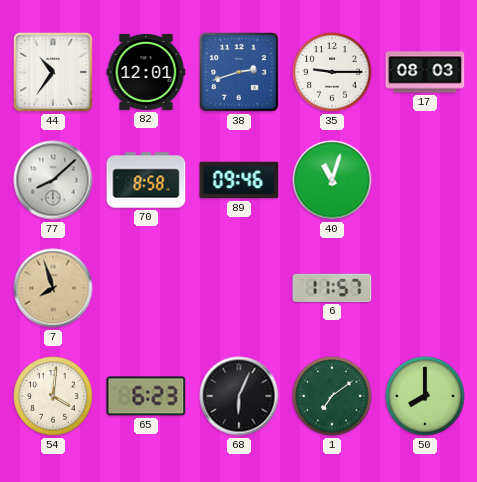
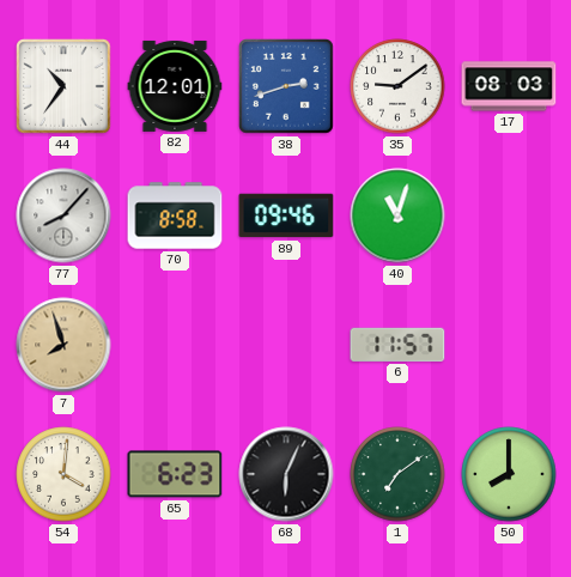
35: 9:15 -> 9:09
77: 8:08 -> 8:07
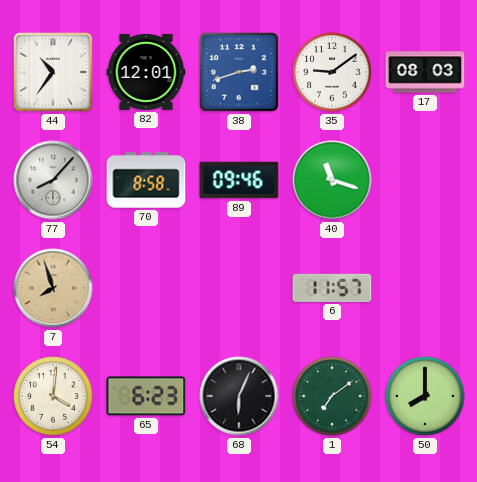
40: 11:03 -> 11:18
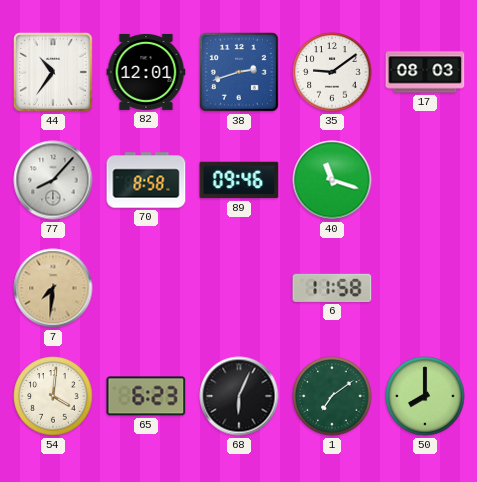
7: 7:57 -> 7:31
6: 11:57 -> 11:58
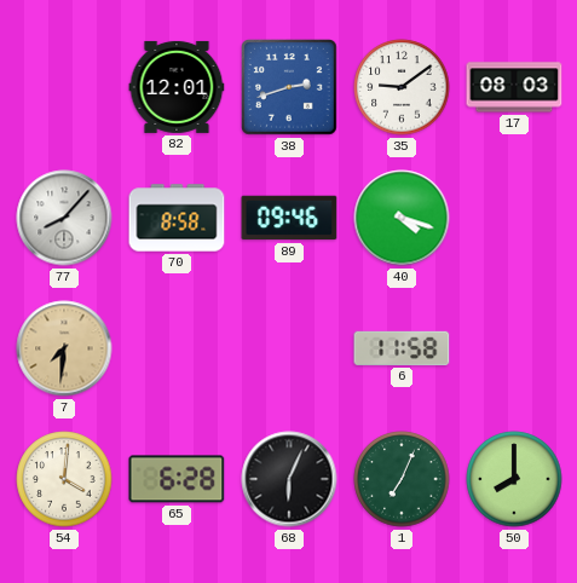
44: 10:36 -> none
40: 11:18 -> 4:18
65: 6:23 -> 6:28
1: 7:09 -> 7:04
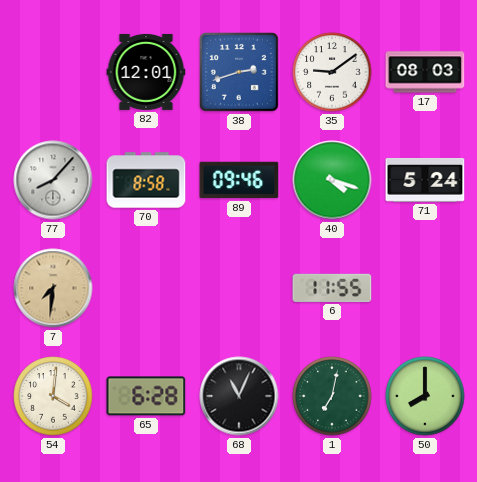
71: none -> 5:24
6: 11:58 -> 11:55
68: 6:04 -> 11:04
1: 7:04 -> 7:02
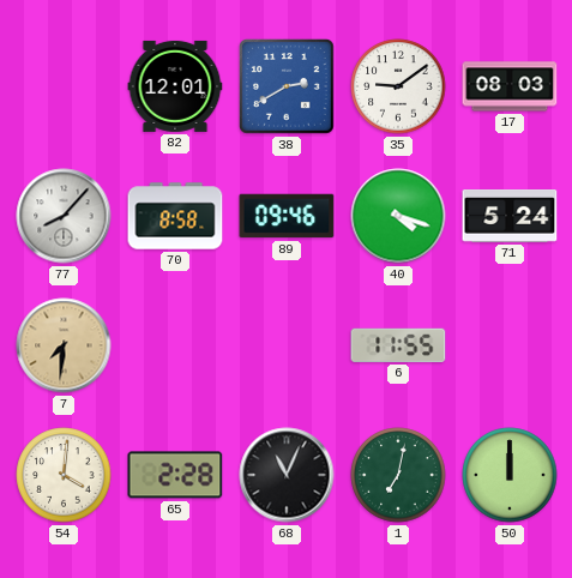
38: 2:42 -> 2:40
65: 6:28 -> 2:28
50: 8:00 -> 12:00
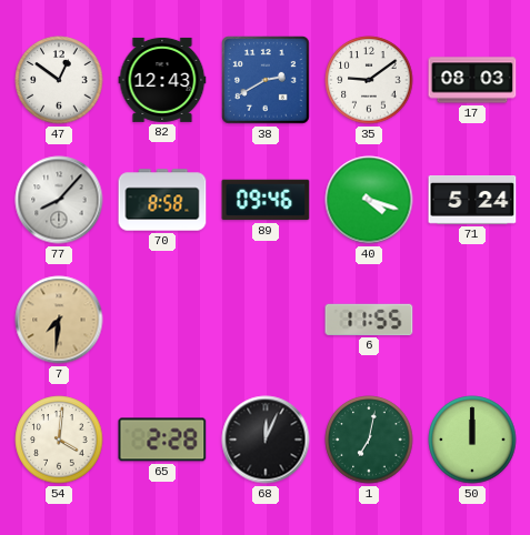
47: none -> 12:51
82: 12:01 -> 12:43
68: 11:04 -> 12:04
